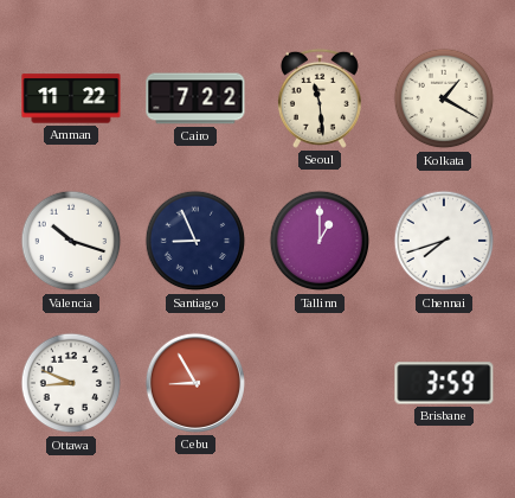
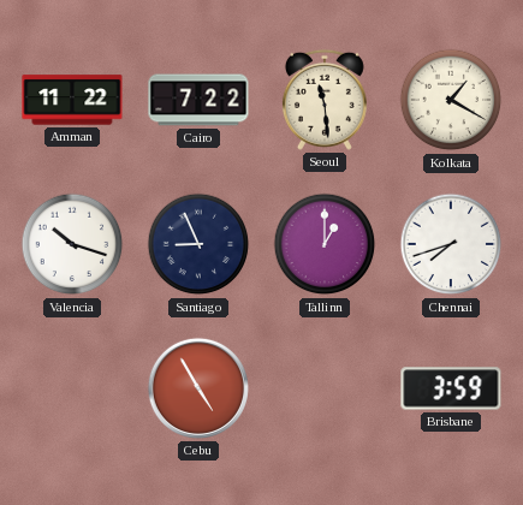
Ottawa: 8:49 -> none
Cebu: 8:55 -> 4:55
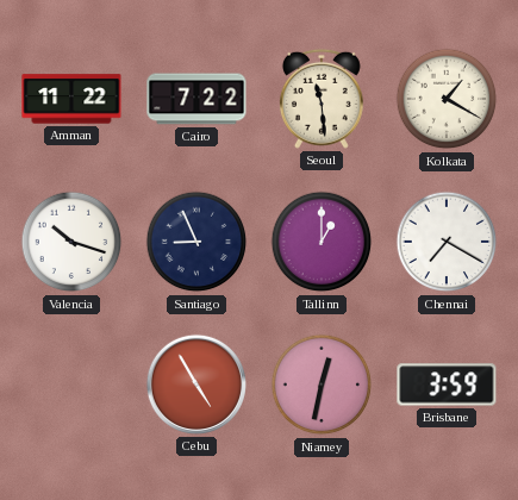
Chennai: 7:42 -> 7:20
Niamey: none -> 12:32
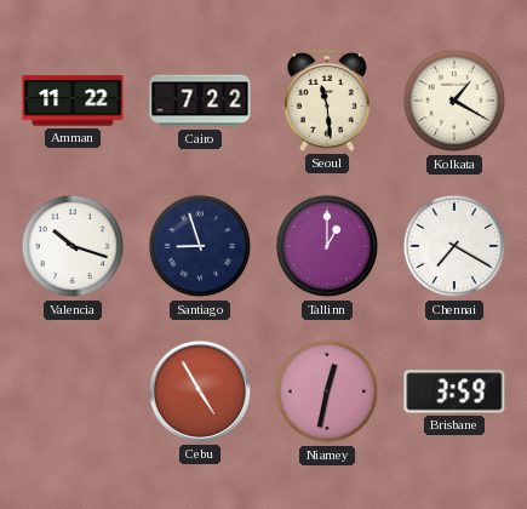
Santiago: 8:56 -> 8:57
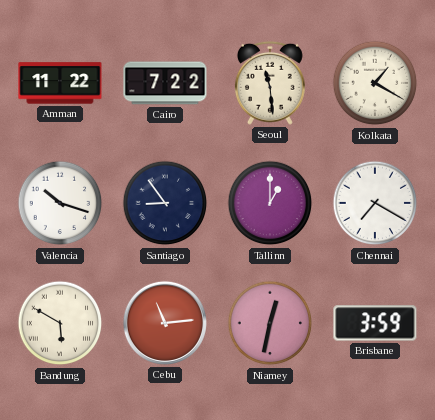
Santiago: 8:57 -> 8:54
Bandung: none -> 5:50
Cebu: 4:55 -> 11:14
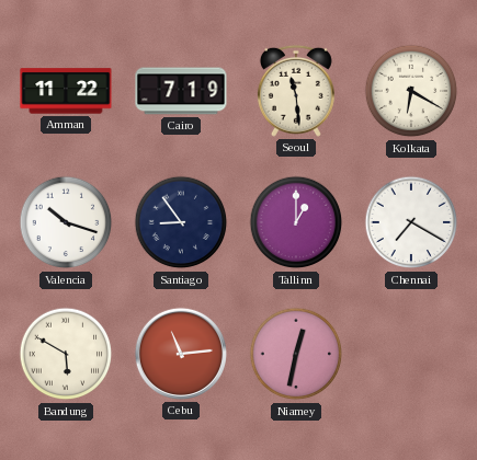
Cairo: 7:22 -> 7:19
Kolkata: 1:20 -> 6:20
Brisbane: 3:59 -> none
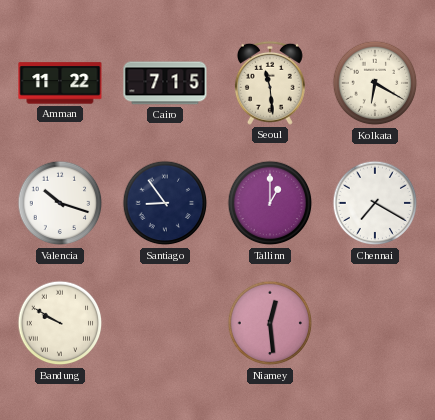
Cairo: 7:19 -> 7:15
Bandung: 5:50 -> 9:50
Cebu: 11:14 -> none
Niamey: 12:32 -> 12:29
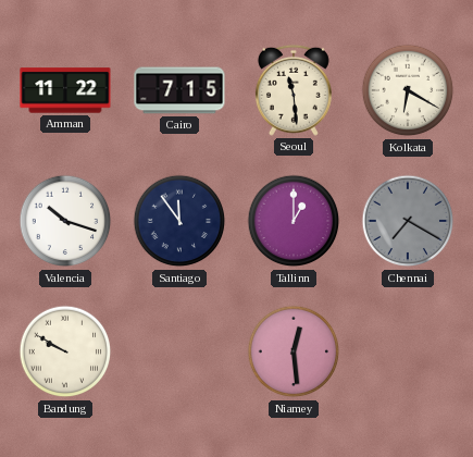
Santiago: 8:54 -> 11:54
Chennai dial: white -> grey
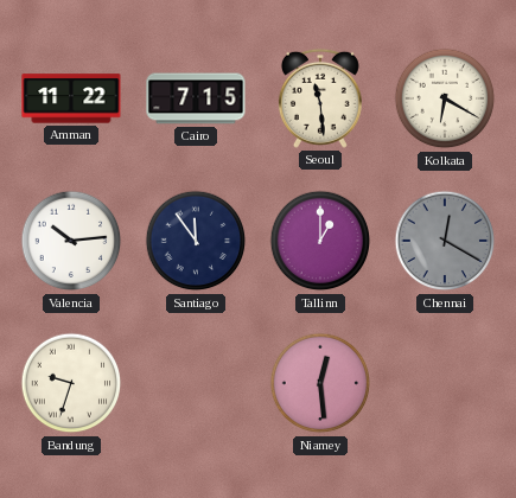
Valencia: 10:18 -> 10:14
Chennai: 7:20 -> 12:20
Bandung: 9:50 -> 9:33
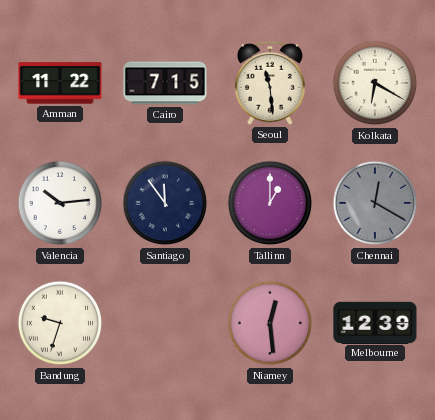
Melbourne: none -> 12:39
